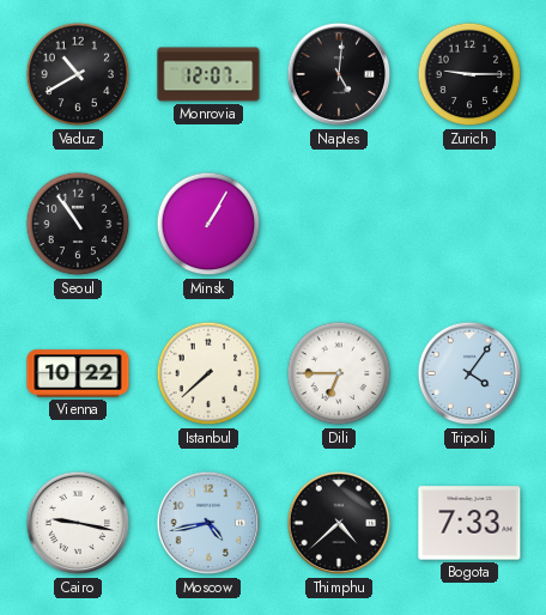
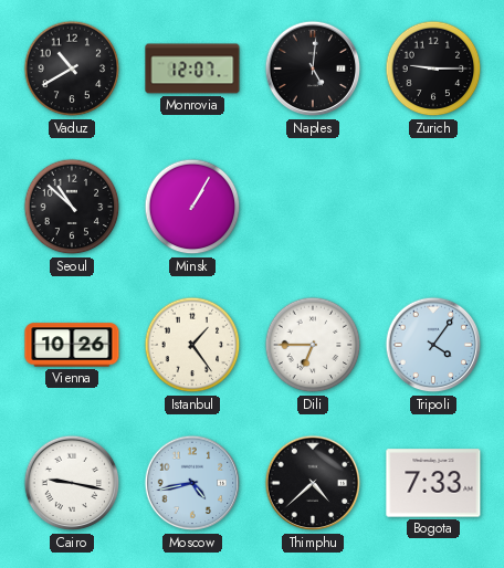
Seoul: 10:54 -> 10:52
Vienna: 10:22 -> 10:26
Istanbul: 7:38 -> 1:24
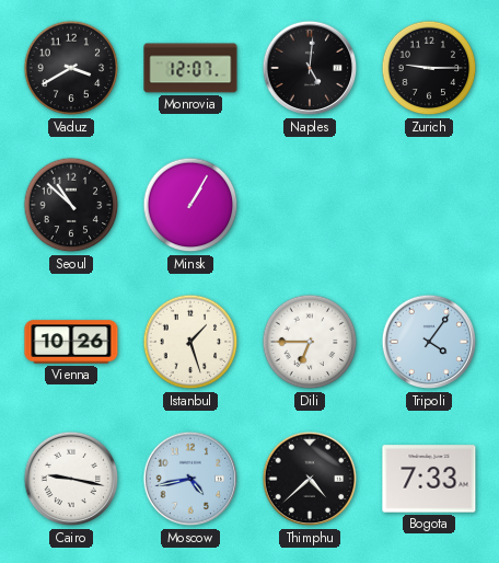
Vaduz: 10:40 -> 3:40
Istanbul: 1:24 -> 1:27
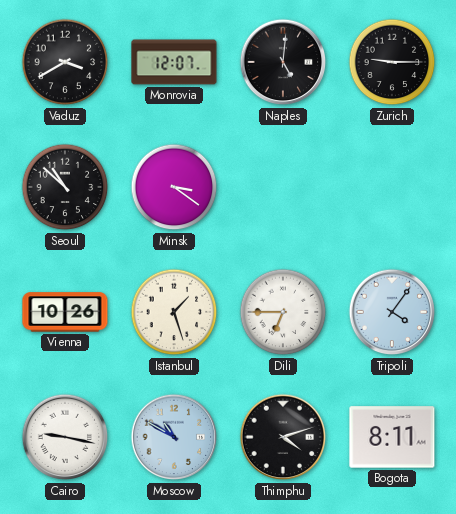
Minsk: 1:05 -> 3:21
Moscow: 4:43 -> 10:50
Thimphu: 4:38 -> 4:12
Bogota: 7:33 -> 8:11
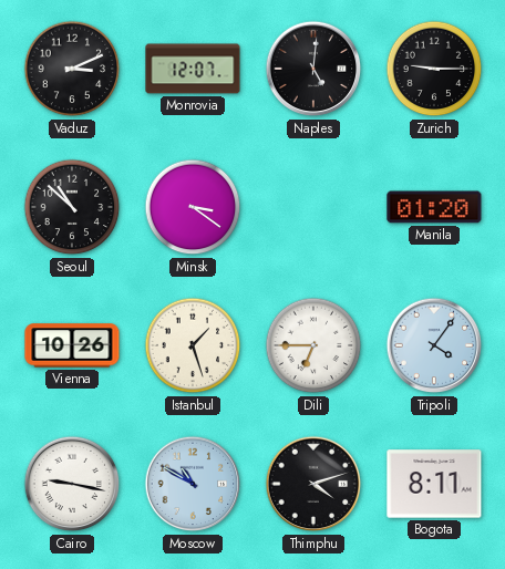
Vaduz: 3:40 -> 3:11
Manila: none -> 01:20
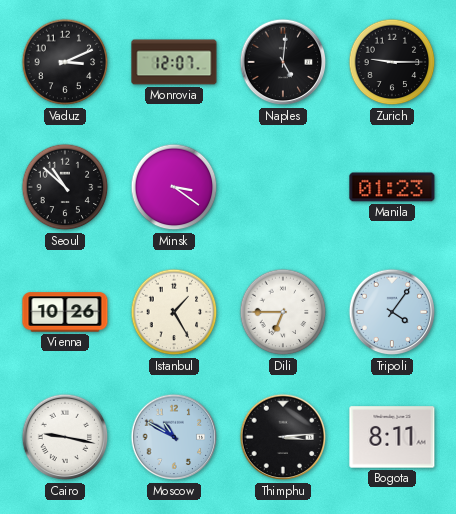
Manila: 01:20 -> 01:23
Istanbul: 1:27 -> 1:25
Thimphu: 4:12 -> 3:14
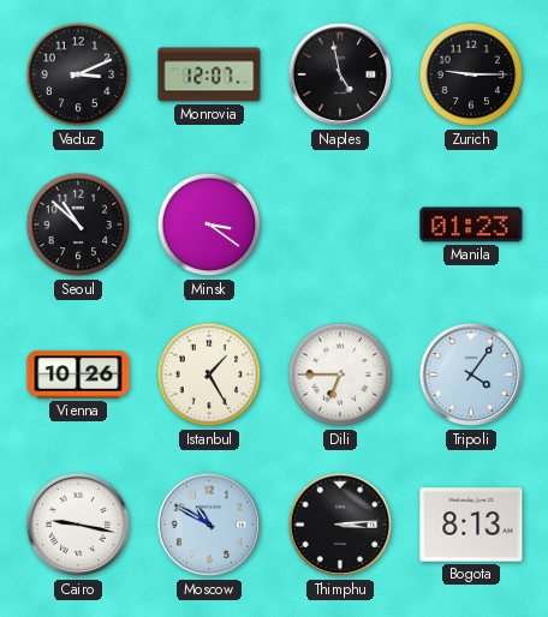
Naples: 5:01 -> 4:58
Bogota: 8:11 -> 8:13
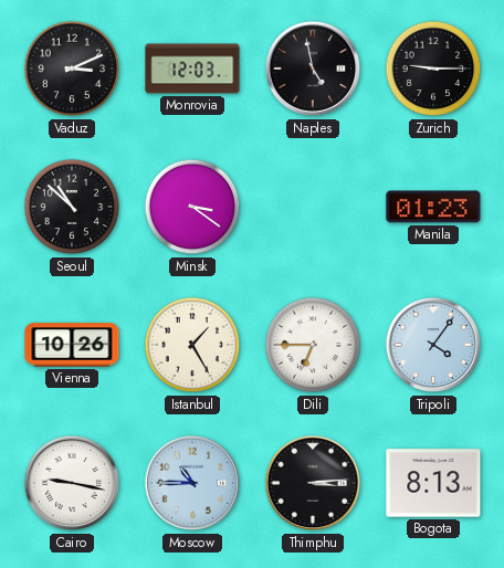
Monrovia: 12:07 -> 12:03
Moscow: 10:50 -> 10:45
